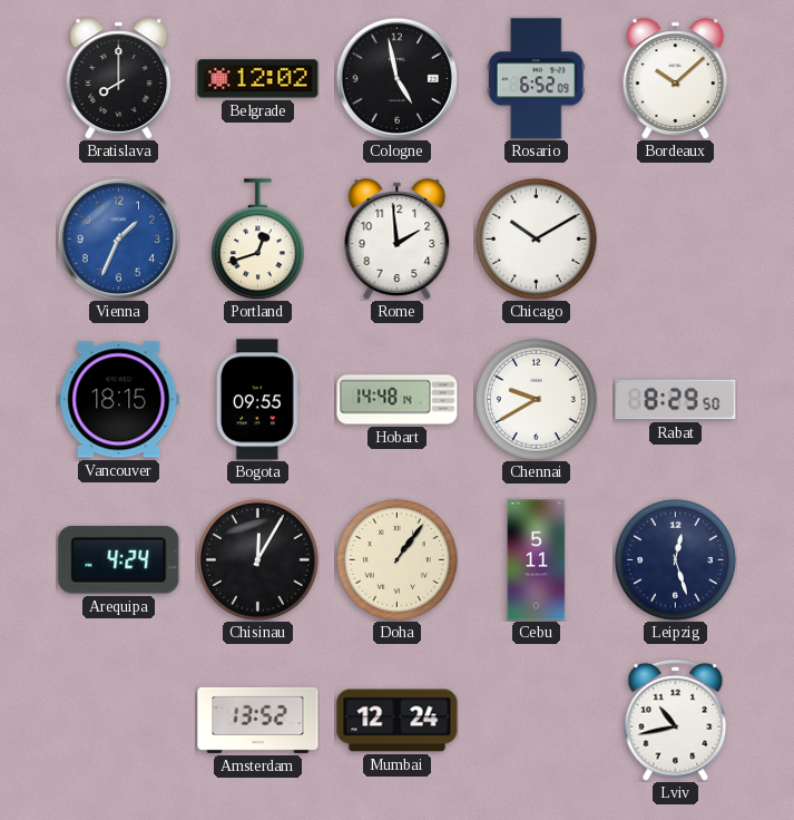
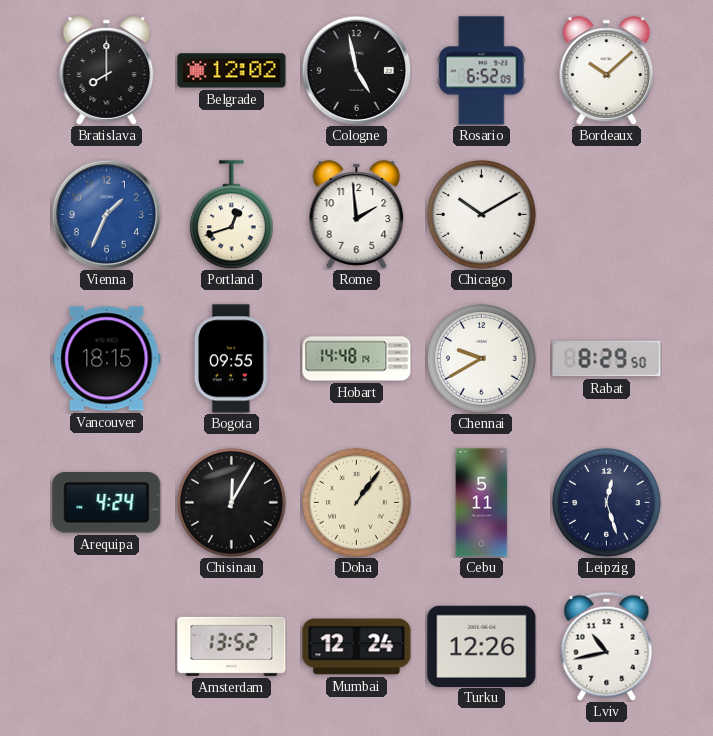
Turku: none -> 12:26
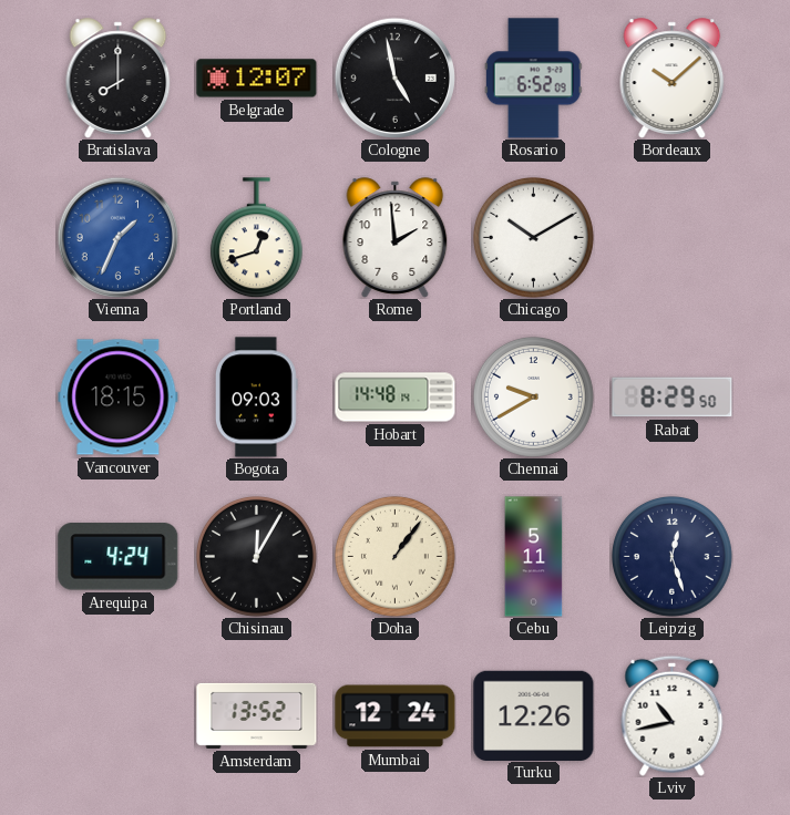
Belgrade: 12:02 -> 12:07
Bogota: 09:55 -> 09:03
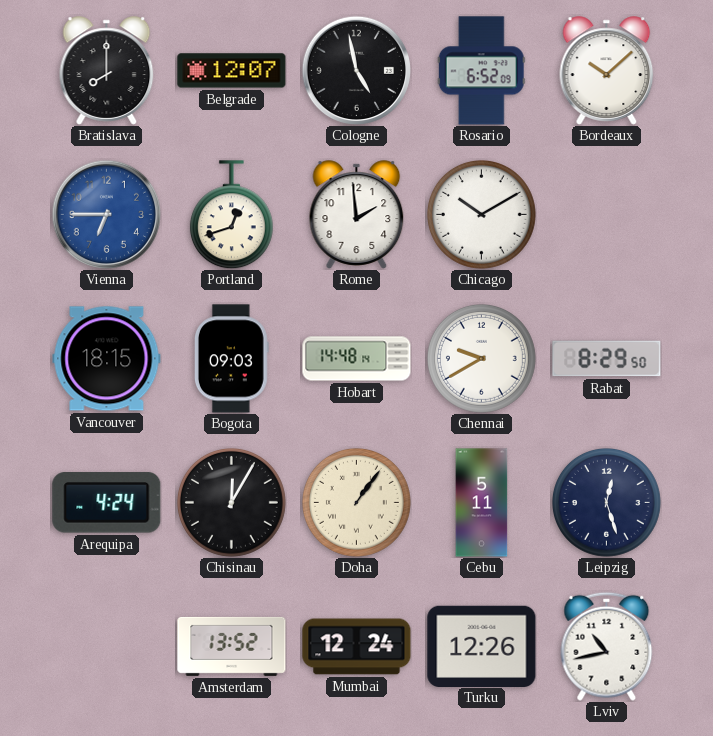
Vienna: 1:34 -> 6:45
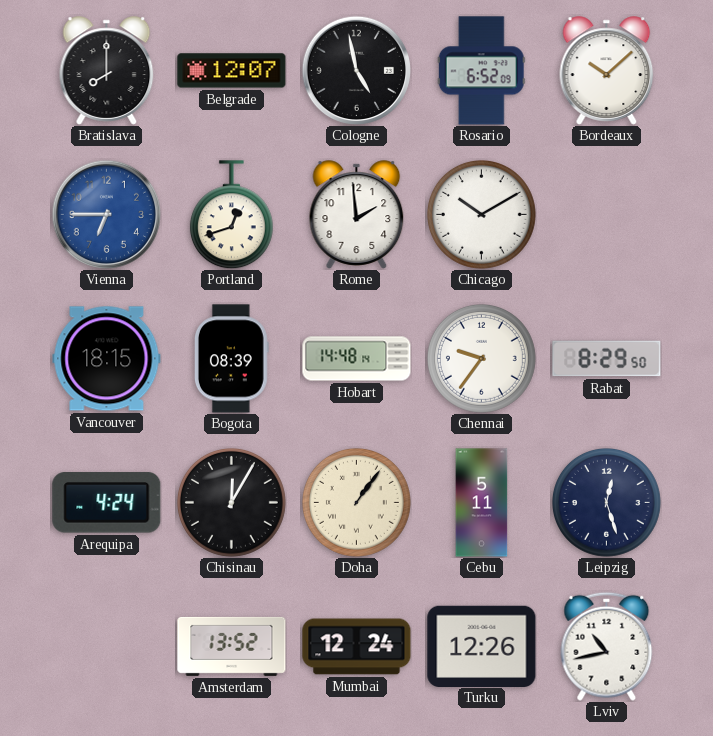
Bogota: 09:03 -> 08:39
Chennai: 9:40 -> 9:36
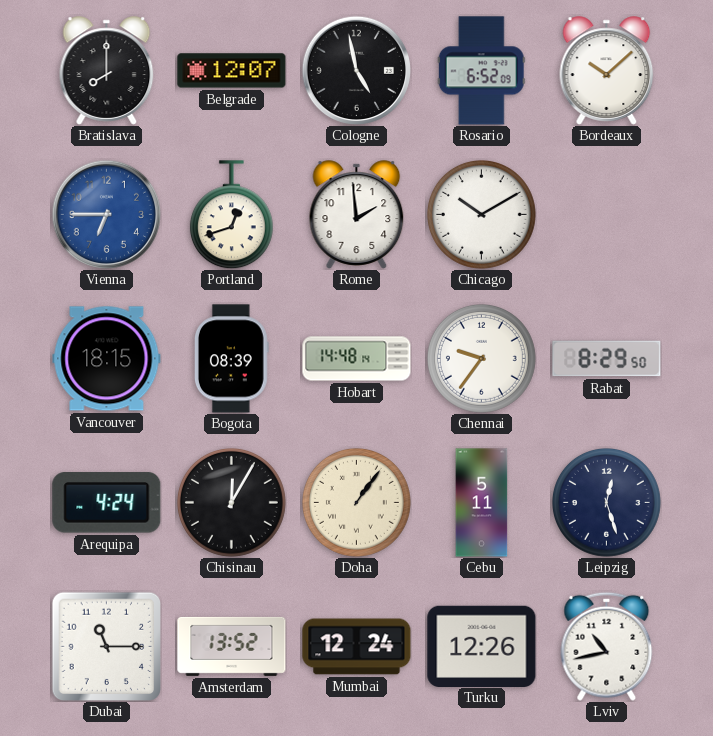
Dubai: none -> 11:15
